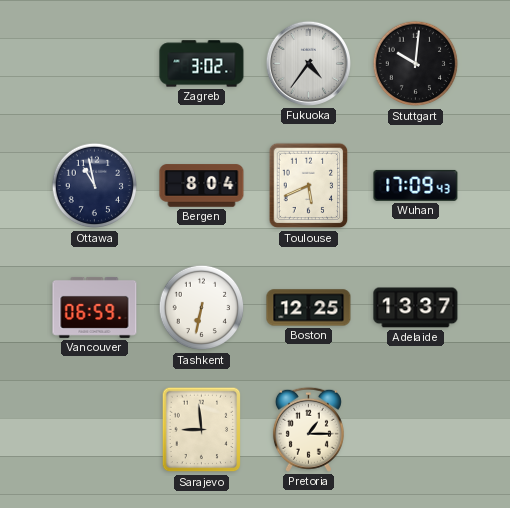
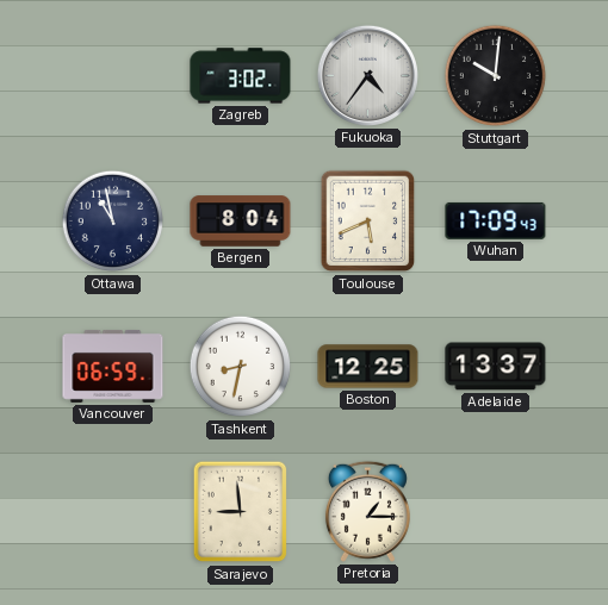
Tashkent: 6:32 -> 8:32
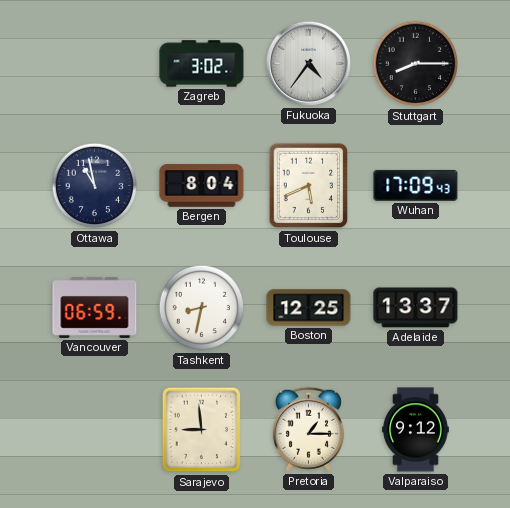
Stuttgart: 10:01 -> 8:15
Valparaiso: none -> 9:12
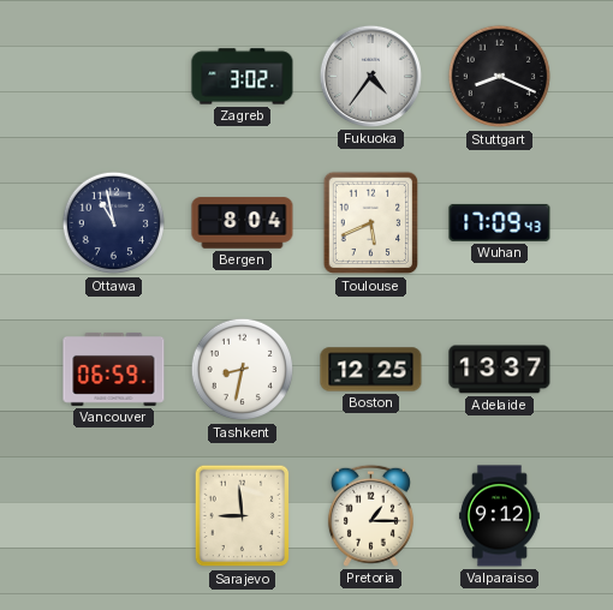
Stuttgart: 8:15 -> 8:19
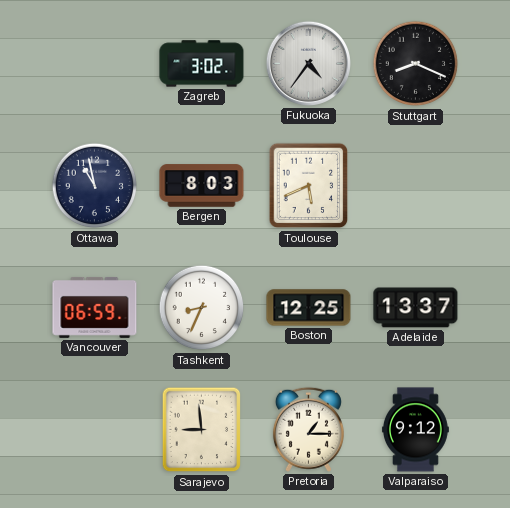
Bergen: 8:04 -> 8:03
Wuhan: 17:09 -> none
Tashkent: 8:32 -> 8:34
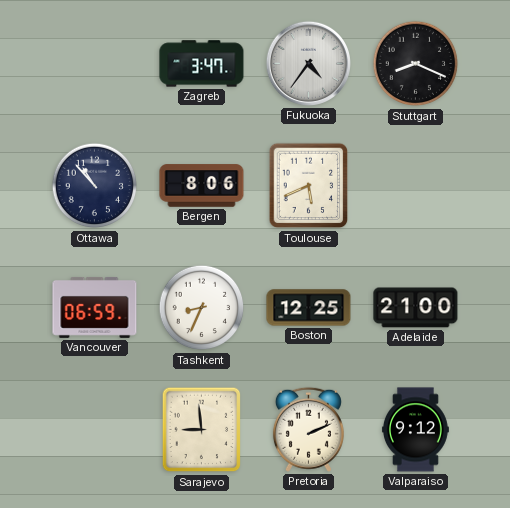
Zagreb: 3:02 -> 3:47
Ottawa: 10:58 -> 10:53
Bergen: 8:03 -> 8:06
Adelaide: 13:37 -> 21:00
Pretoria: 1:15 -> 2:11
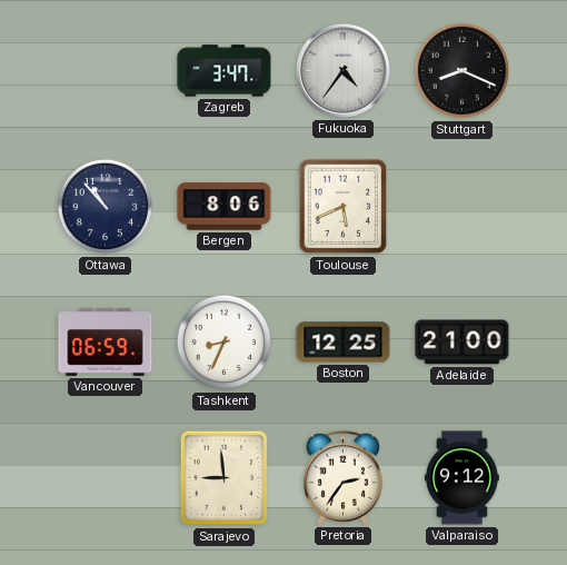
Pretoria: 2:11 -> 2:36
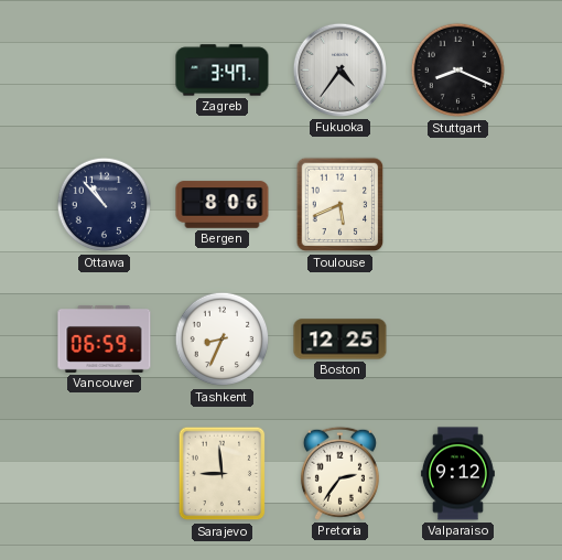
Adelaide: 21:00 -> none
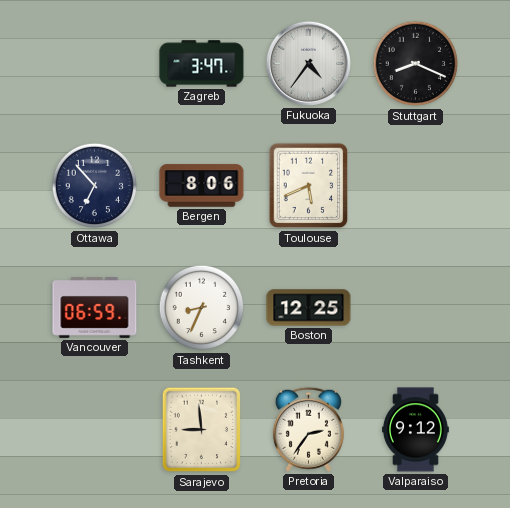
Ottawa: 10:53 -> 6:53
